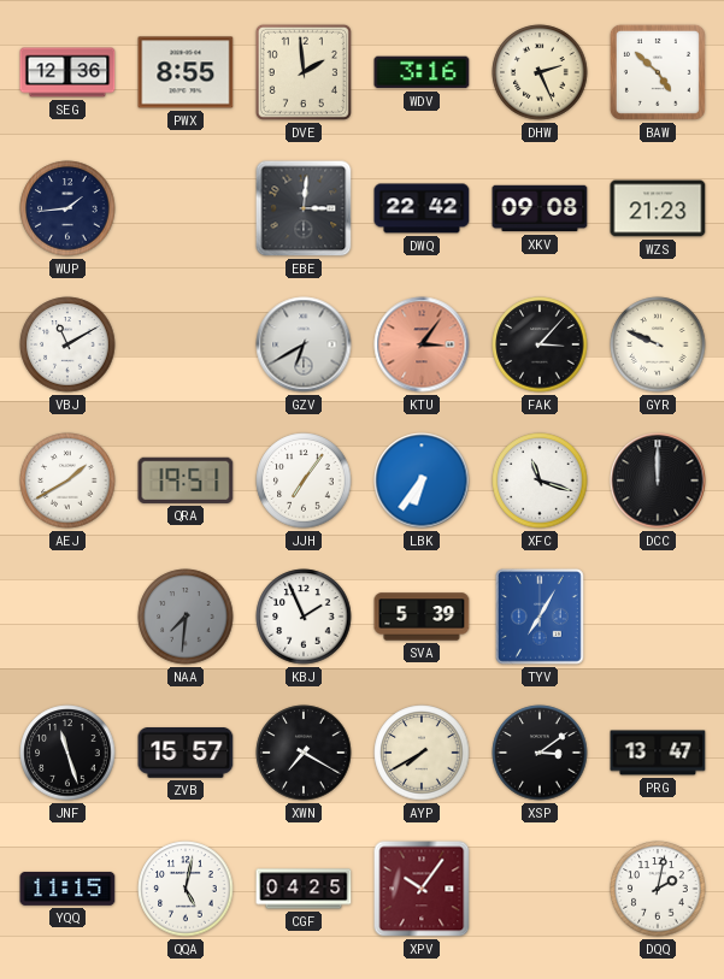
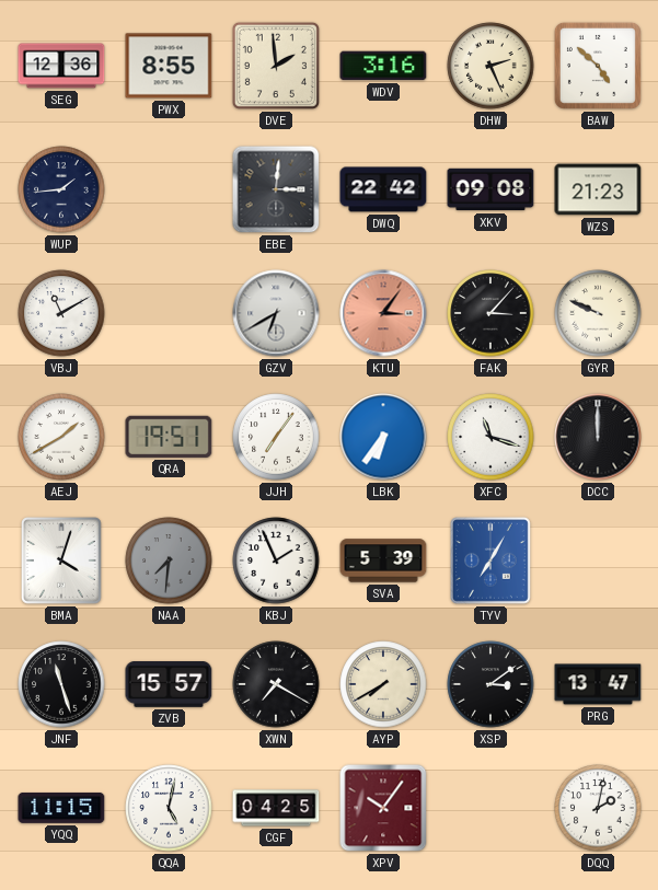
BMA: none -> 4:03
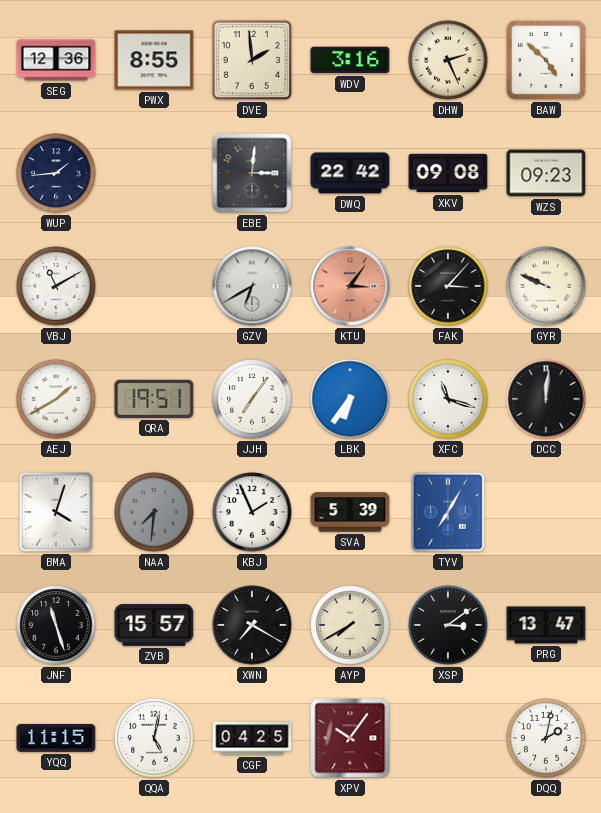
WZS: 21:23 -> 09:23
DCC: 12:00 -> 12:01
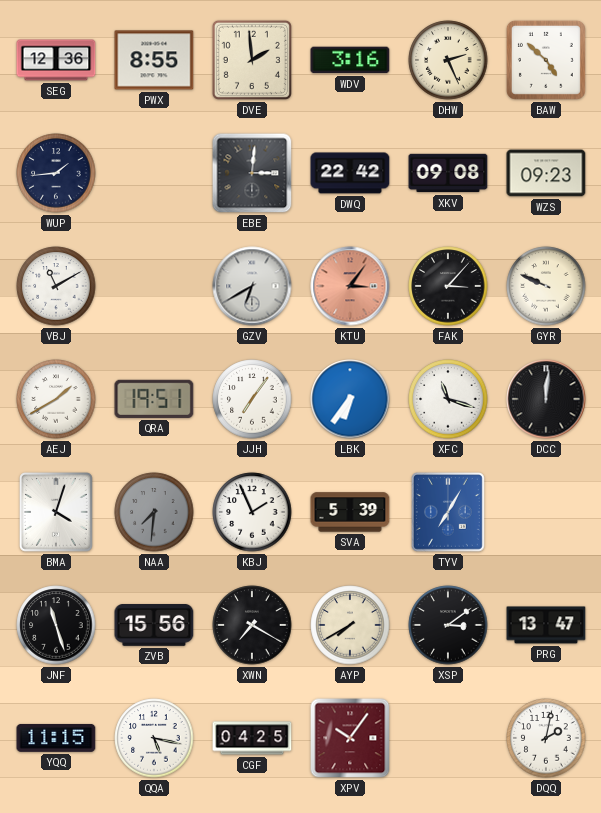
ZVB: 15:57 -> 15:56
QQA: 5:02 -> 5:17
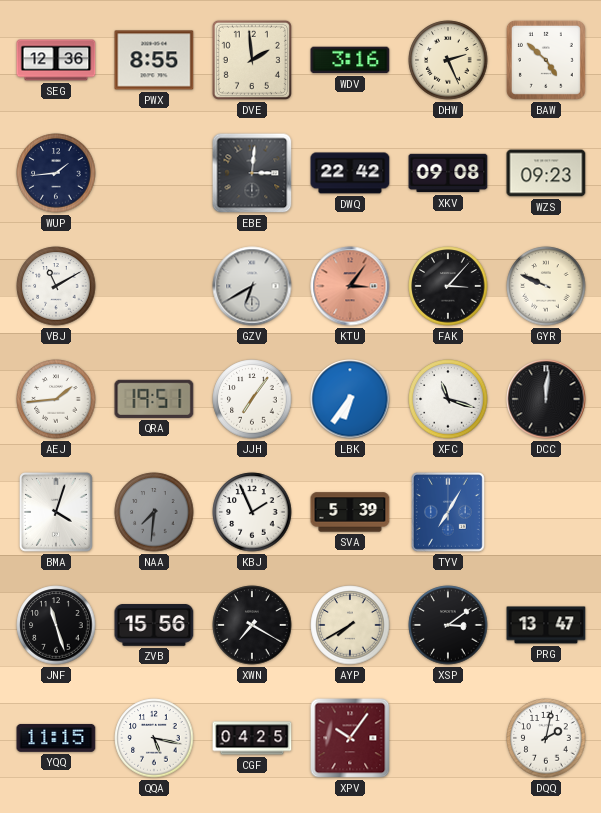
AEJ: 1:40 -> 1:44
